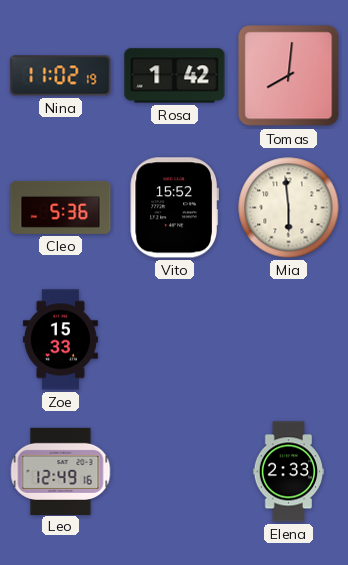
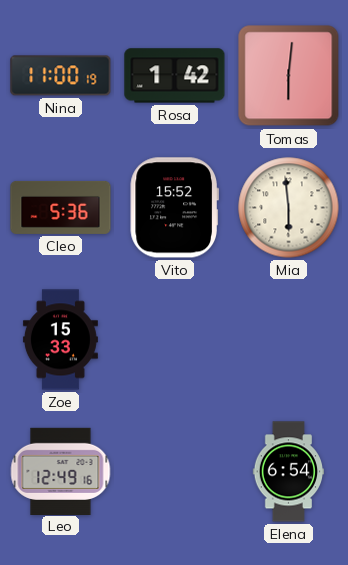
Nina: 11:02 -> 11:00
Tomas: 8:01 -> 6:01
Elena: 2:33 -> 6:54
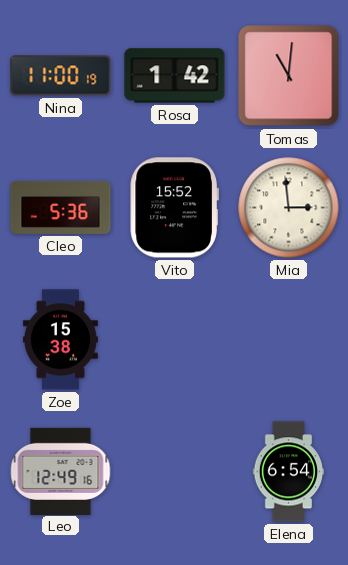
Tomas: 6:01 -> 11:01
Mia: 5:59 -> 2:59
Zoe: 15:33 -> 15:38
